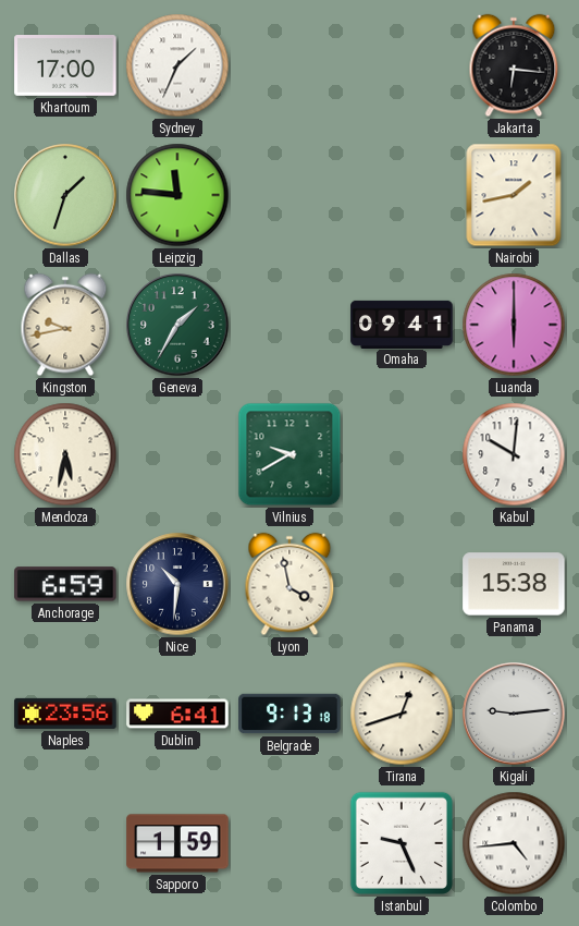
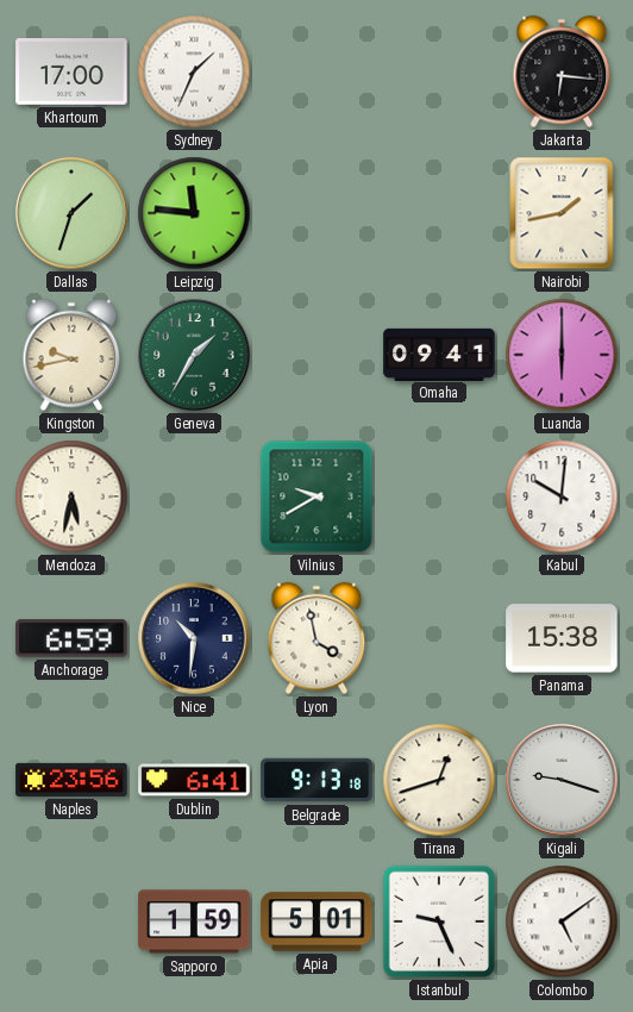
Kigali: 9:14 -> 9:18
Apia: none -> 5:01
Colombo: 4:44 -> 5:09
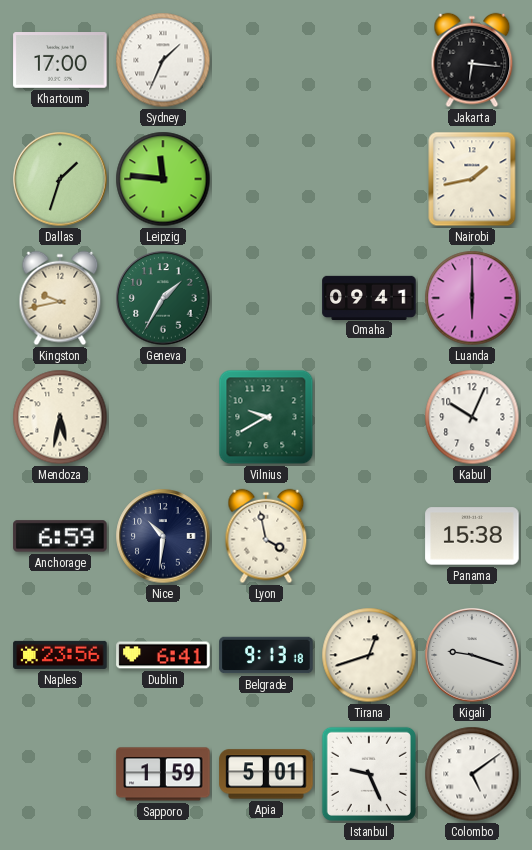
Kabul: 10:01 -> 10:04
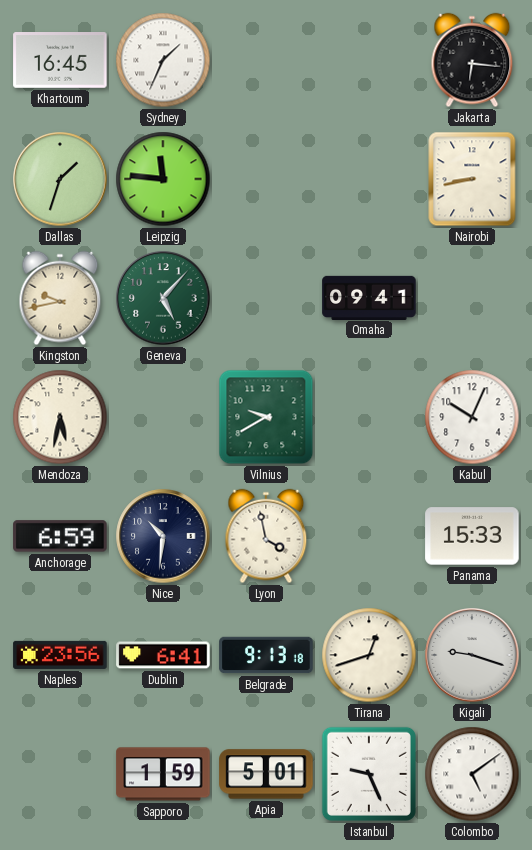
Khartoum: 17:00 -> 16:45
Nairobi: 1:43 -> 8:43
Geneva: 1:35 -> 5:07
Luanda: 6:00 -> none
Panama: 15:38 -> 15:33
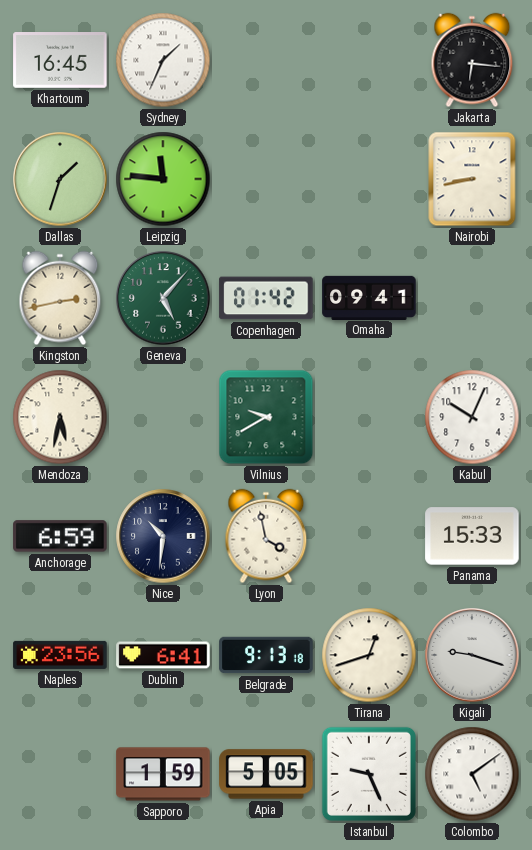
Kingston: 9:43 -> 2:43
Copenhagen: none -> 01:42
Apia: 5:01 -> 5:05
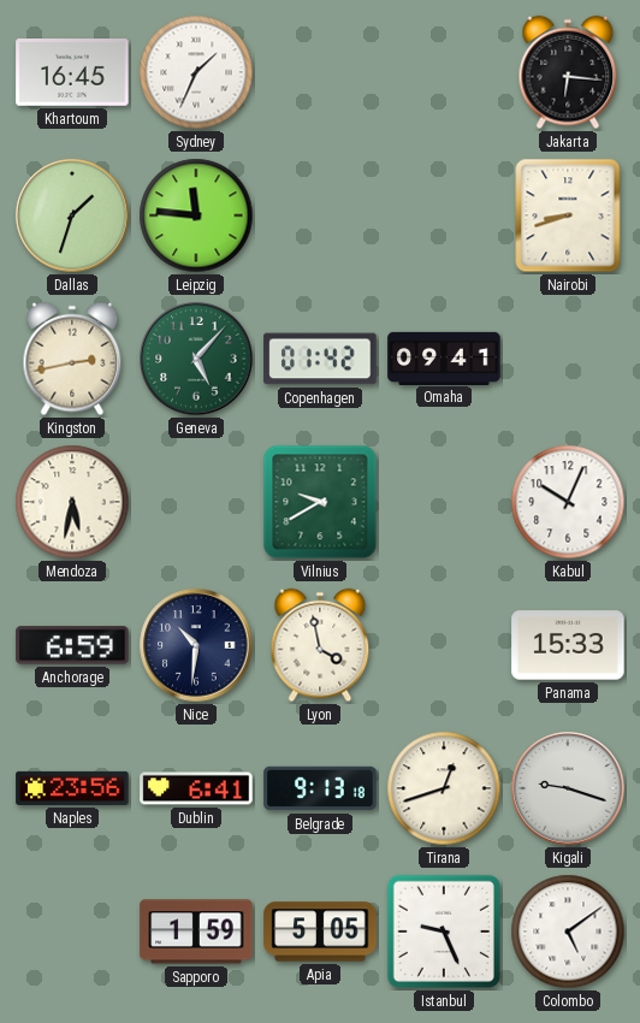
Nairobi: 8:43 -> 8:42
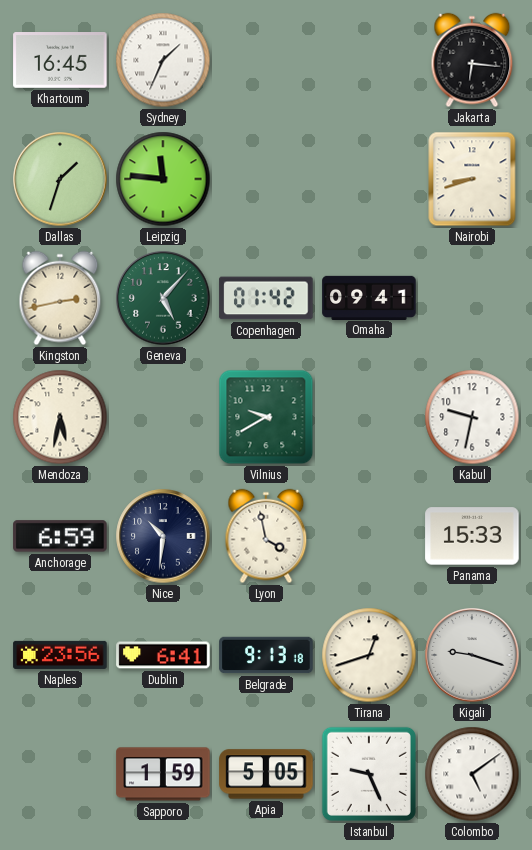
Kabul: 10:04 -> 9:32
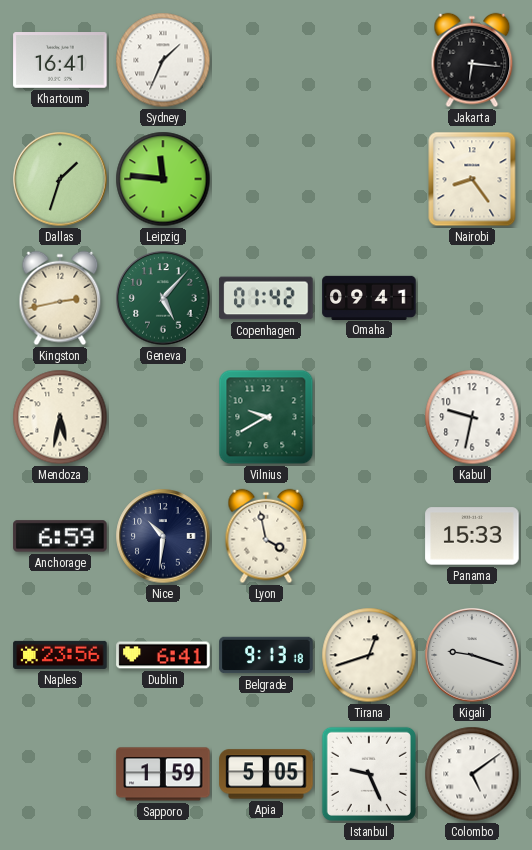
Khartoum: 16:45 -> 16:41
Nairobi: 8:42 -> 8:24
